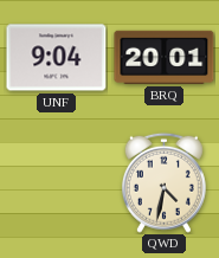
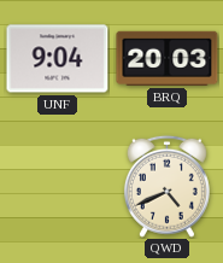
BRQ: 20:01 -> 20:03
QWD: 4:32 -> 4:41
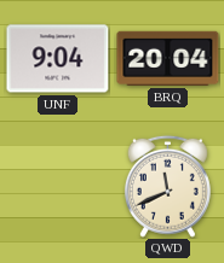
BRQ: 20:03 -> 20:04
QWD: 4:41 -> 11:41
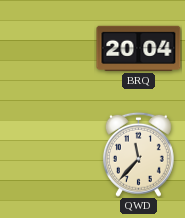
UNF: 9:04 -> none
QWD: 11:41 -> 11:37
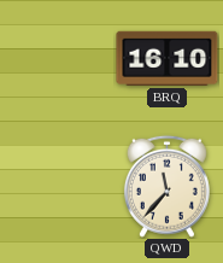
BRQ: 20:04 -> 16:10
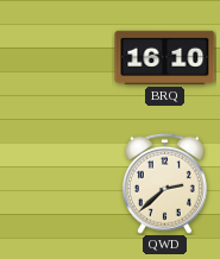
QWD: 11:37 -> 2:38
